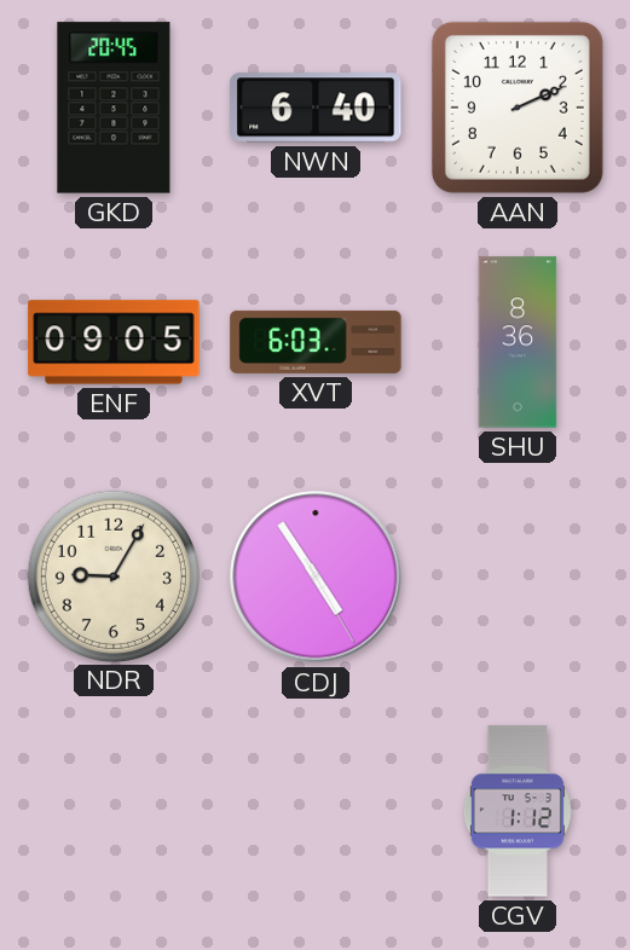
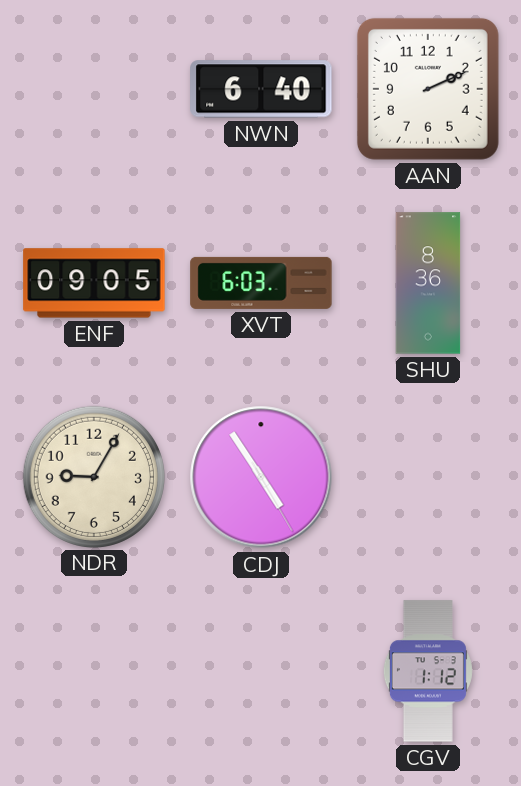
GKD: 20:45 -> none
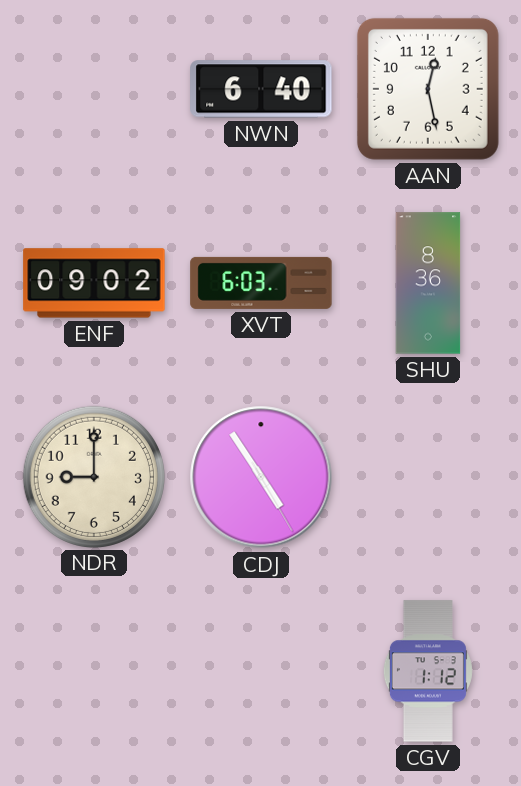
AAN: 2:11 -> 12:28
ENF: 09:05 -> 09:02
NDR: 9:05 -> 9:00
